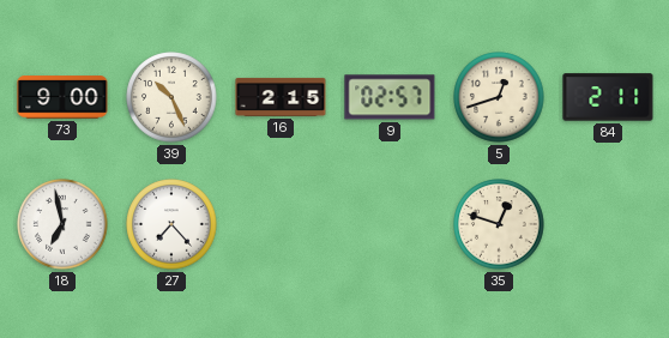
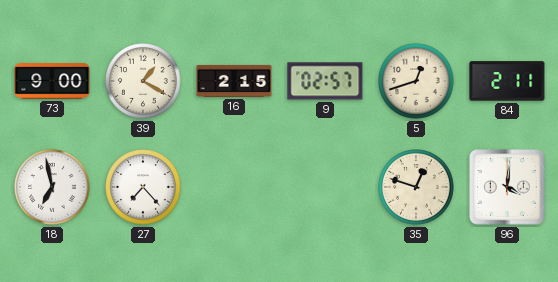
39: 10:26 -> 1:20
96: none -> 4:01
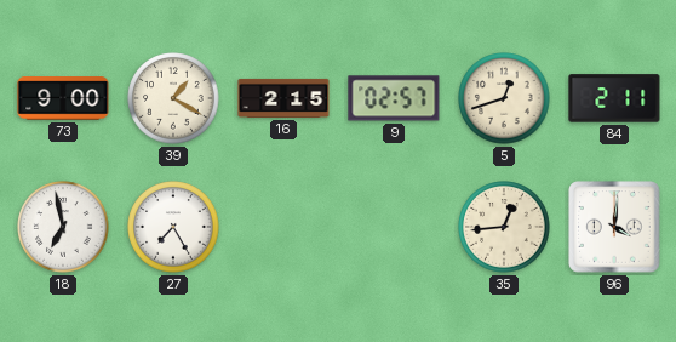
27: 7:23 -> 7:25
35: 12:48 -> 12:44
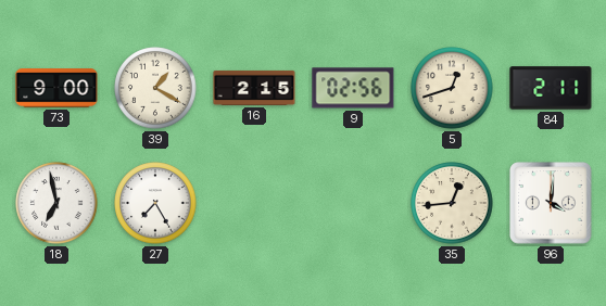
9: 02:57 -> 02:56
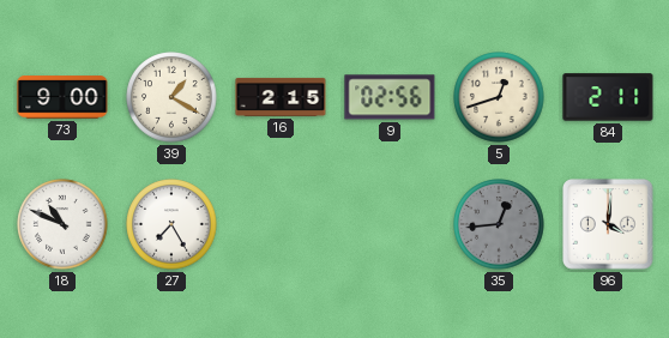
18: 6:58 -> 10:49
35 dial: cream -> grey
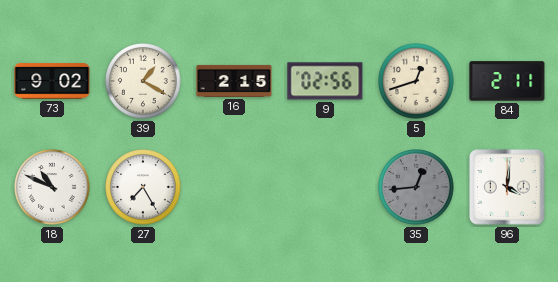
73: 9:00 -> 9:02
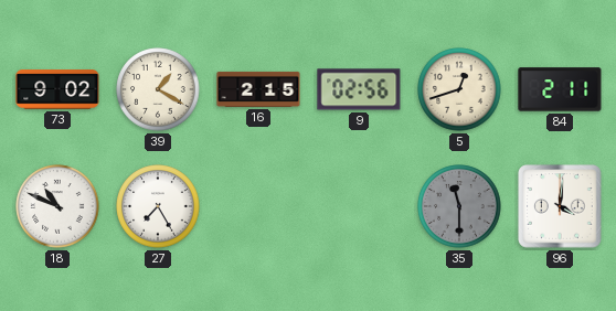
35: 12:44 -> 11:30
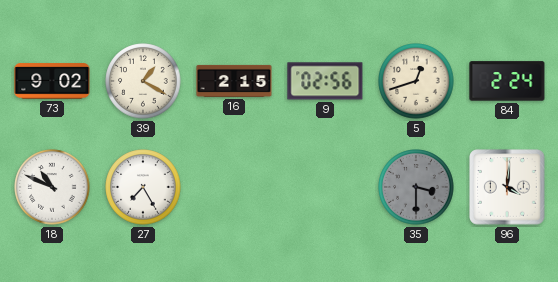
84: 2:11 -> 2:24
35: 11:30 -> 3:30
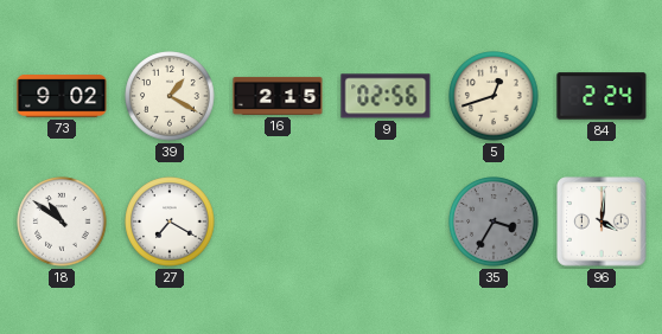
18: 10:49 -> 10:51
27: 7:25 -> 7:20
35: 3:30 -> 3:35
